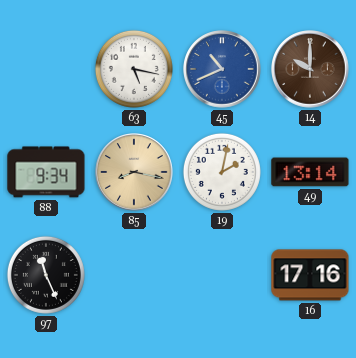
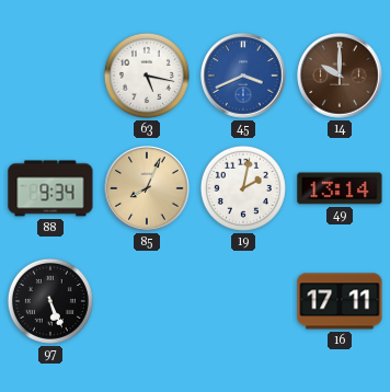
45: 10:41 -> 3:41
85: 8:17 -> 8:04
97: 11:26 -> 5:26
16: 17:16 -> 17:11
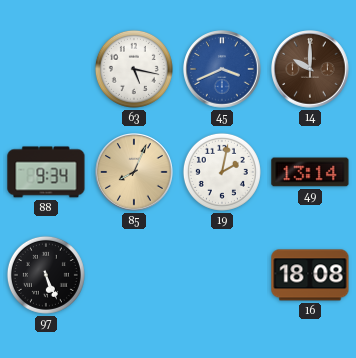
16: 17:11 -> 18:08
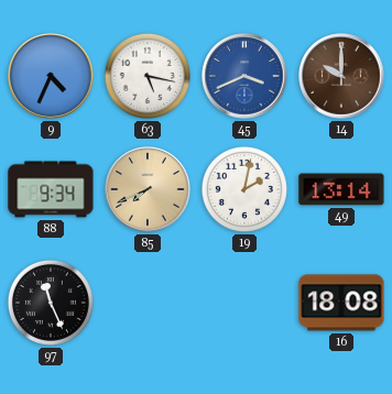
9: none -> 4:34
85: 8:04 -> 7:41
97: 5:26 -> 11:26
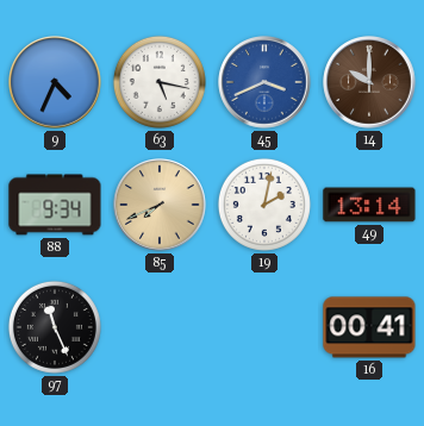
16: 18:08 -> 00:41
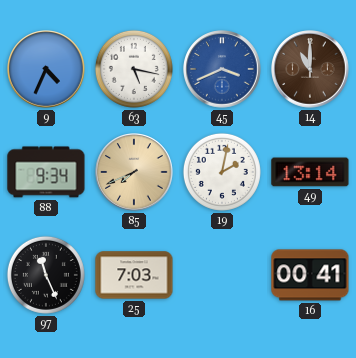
14: 10:00 -> 11:00
25: none -> 7:03
